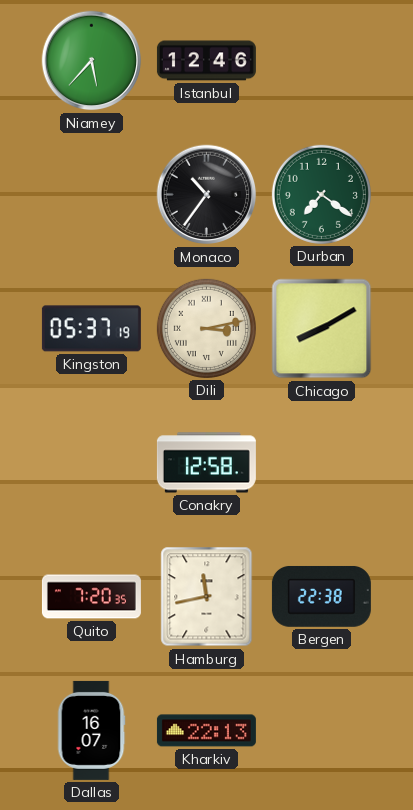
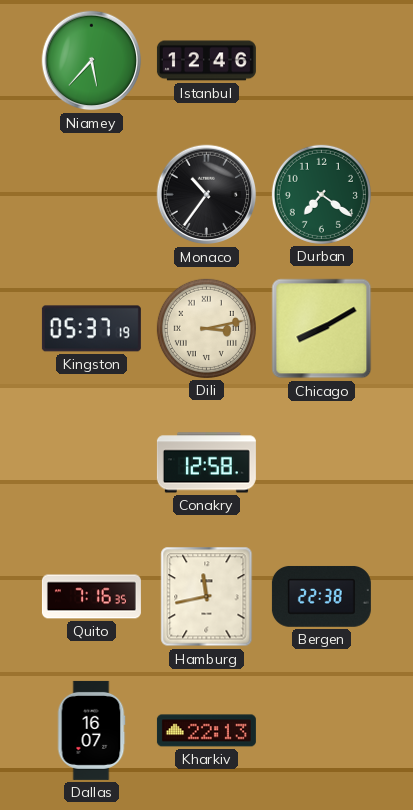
Quito: 7:20 -> 7:16
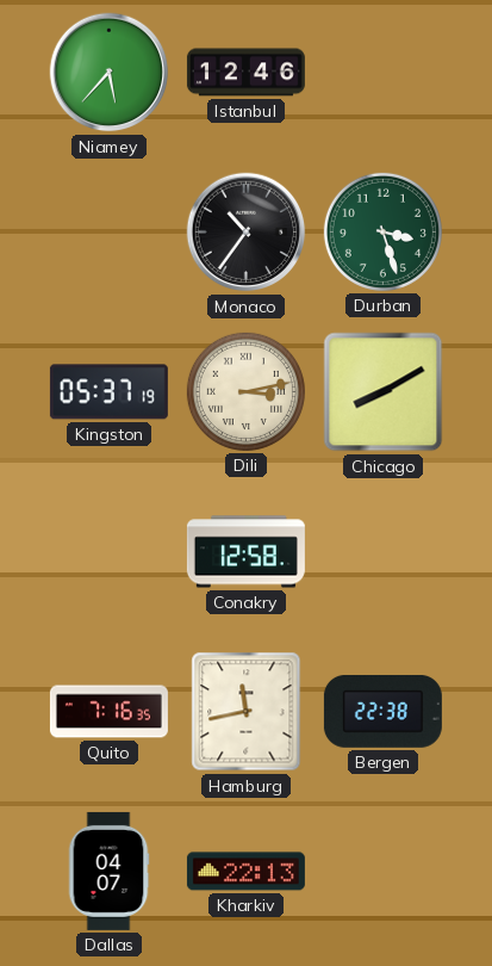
Durban: 7:21 -> 3:27
Dallas: 16:07 -> 04:07
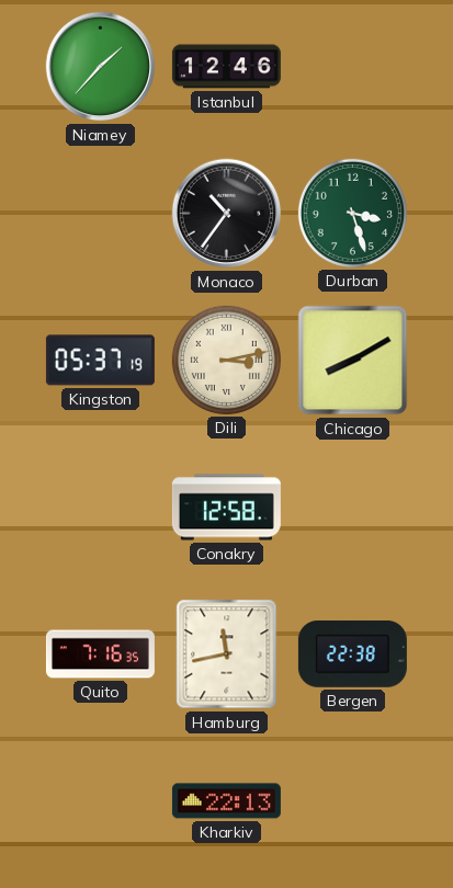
Niamey: 5:37 -> 1:37
Dallas: 04:07 -> none
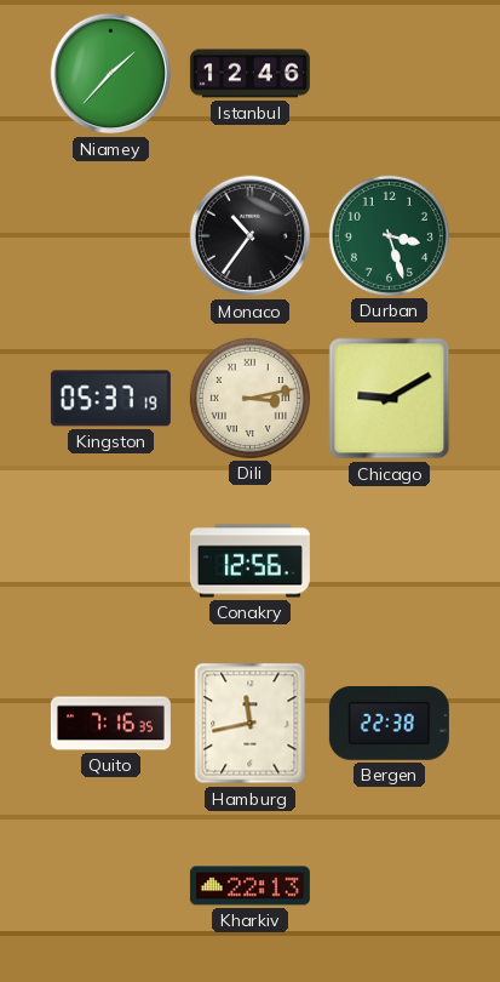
Chicago: 8:10 -> 9:10
Conakry: 12:58 -> 12:56
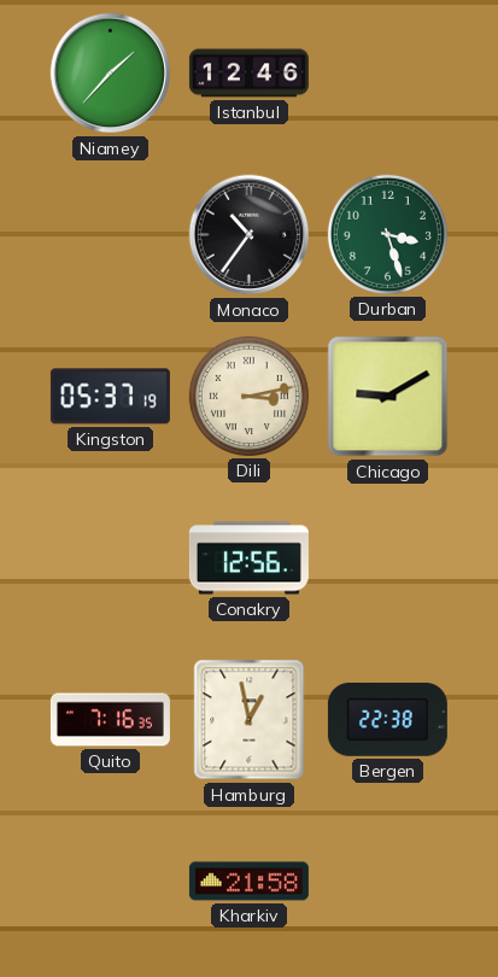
Hamburg: 11:43 -> 12:58
Kharkiv: 22:13 -> 21:58
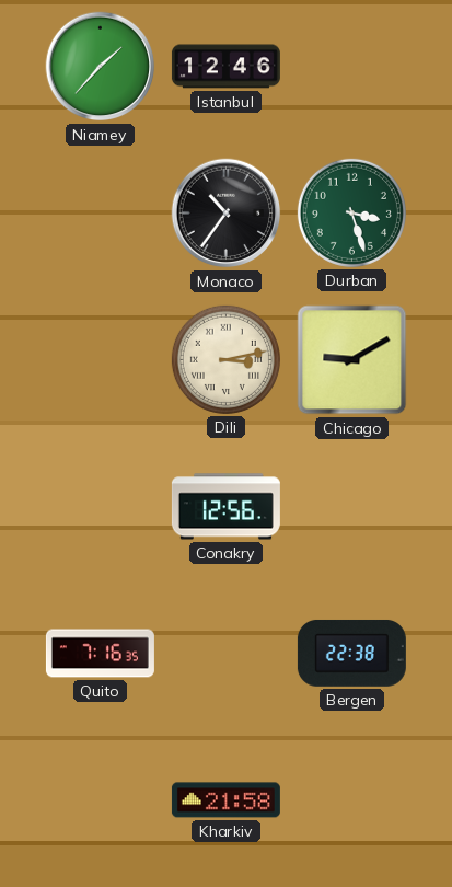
Kingston: 05:37 -> none
Hamburg: 12:58 -> none
